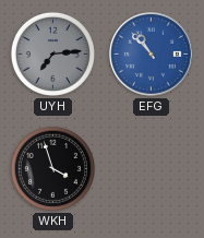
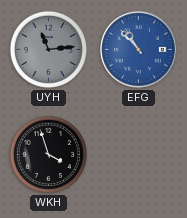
UYH: 7:14 -> 11:14
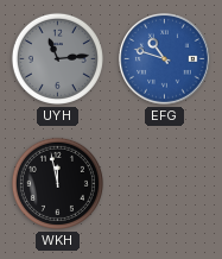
EFG: 10:53 -> 10:48
WKH: 3:57 -> 11:58
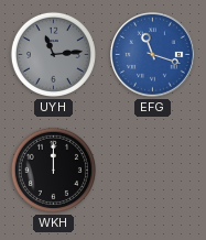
EFG: 10:48 -> 11:18
WKH: 11:58 -> 12:00
